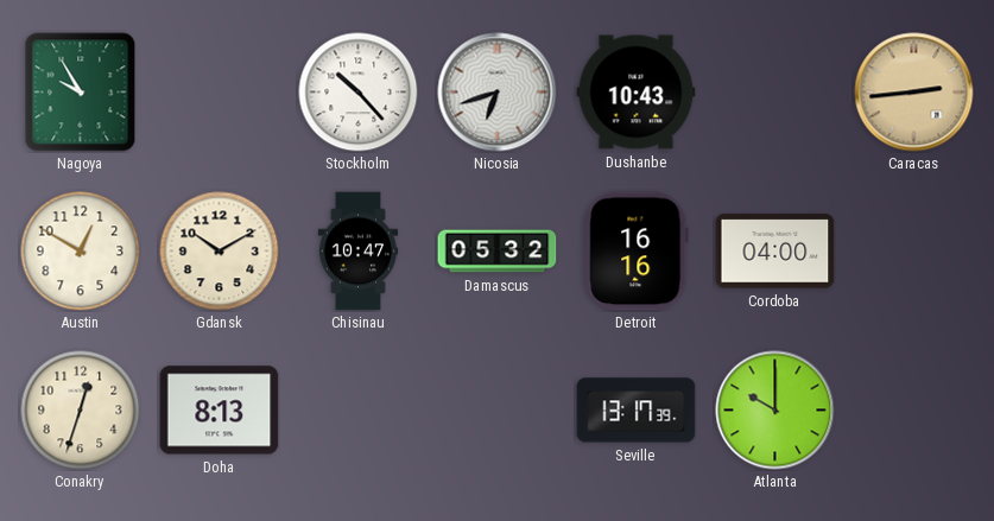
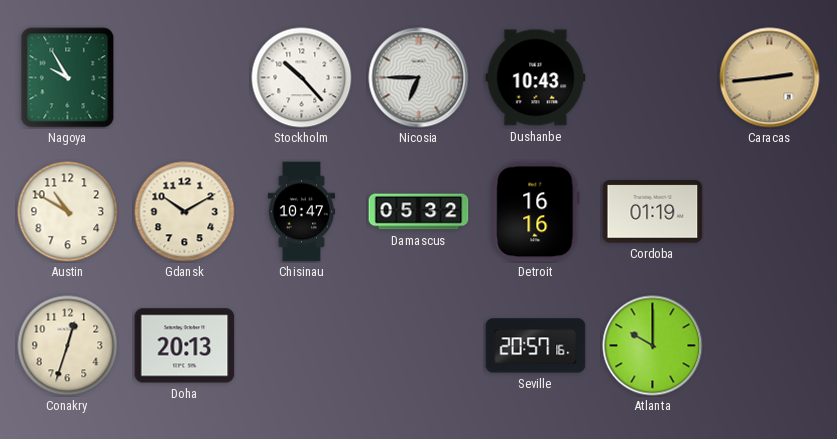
Nicosia: 6:42 -> 6:45
Austin: 12:50 -> 10:50
Cordoba: 04:00 -> 01:19
Doha: 8:13 -> 20:13
Seville: 13:17 -> 20:57
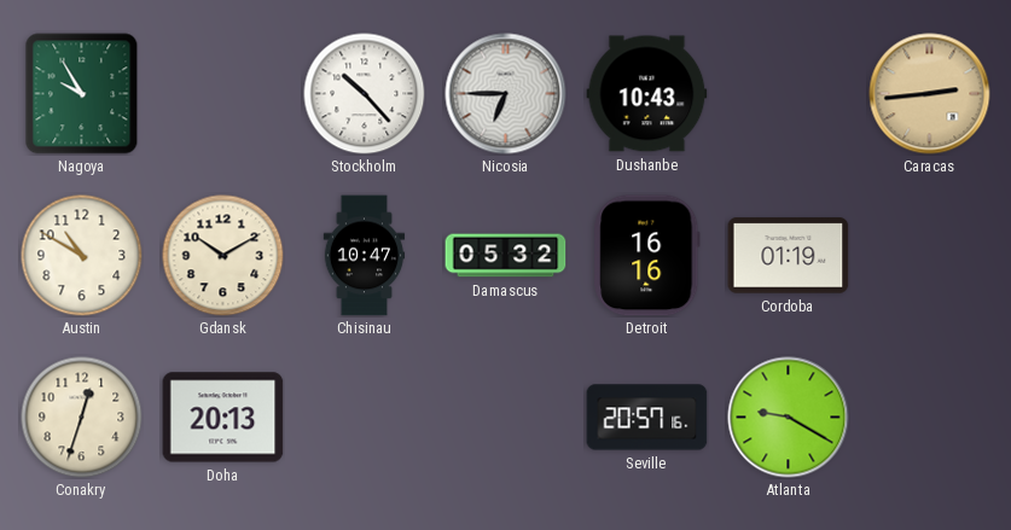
Atlanta: 10:00 -> 9:20
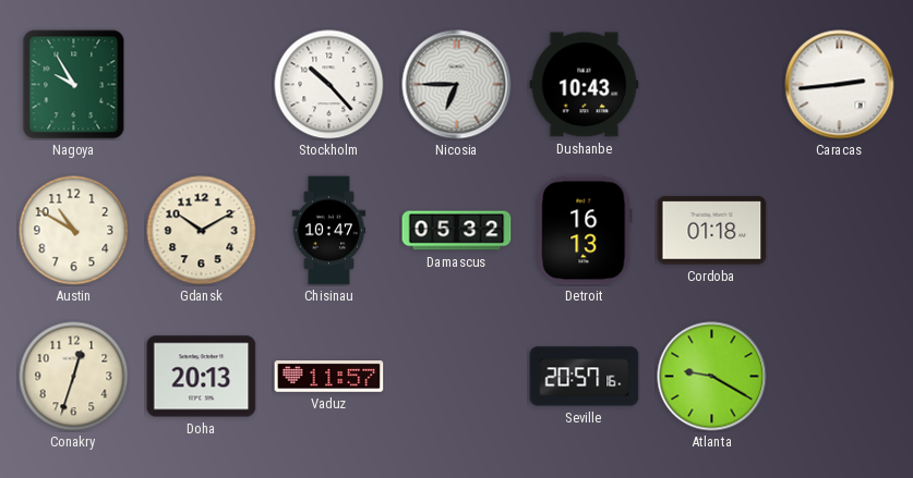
Caracas dial: champagne -> white
Detroit: 16:16 -> 16:13
Cordoba: 01:19 -> 01:18
Vaduz: none -> 11:57
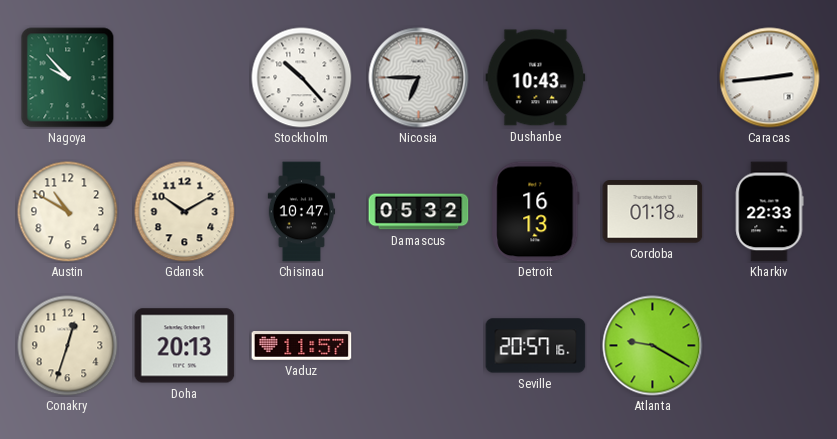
Nagoya: 9:55 -> 9:53
Kharkiv: none -> 22:33
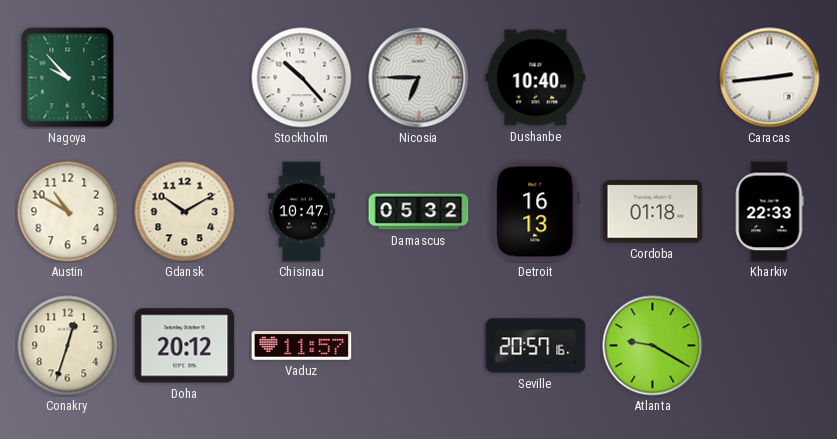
Dushanbe: 10:43 -> 10:40
Doha: 20:13 -> 20:12
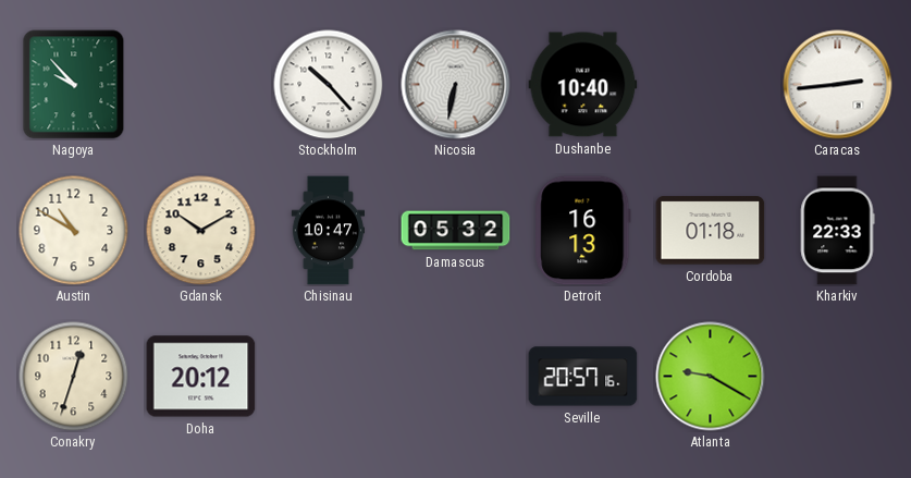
Nicosia: 6:45 -> 6:32
Vaduz: 11:57 -> none
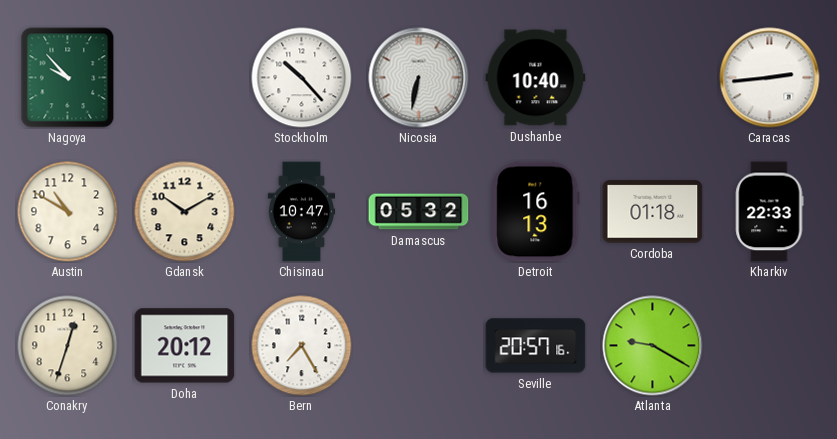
Bern: none -> 7:25
